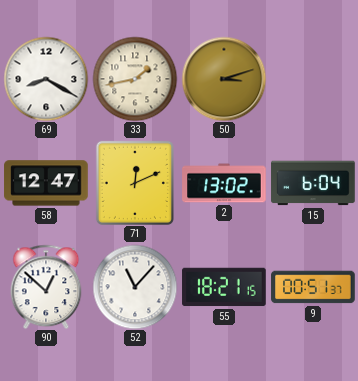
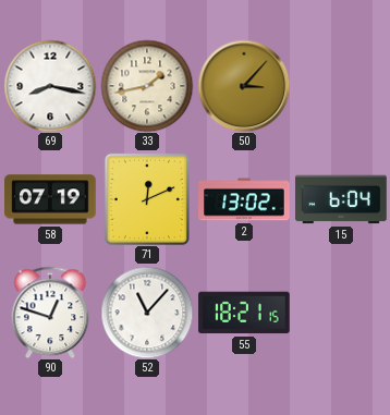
69: 8:20 -> 8:17
50: 3:12 -> 3:07
58: 12:47 -> 07:19
90: 12:52 -> 12:48
9: 00:51 -> none
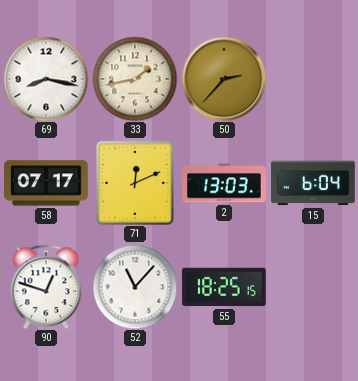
50: 3:07 -> 2:37
58: 07:19 -> 07:17
2: 13:02 -> 13:03
55: 18:21 -> 18:25
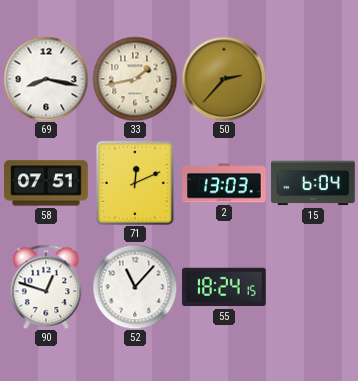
58: 07:17 -> 07:51
55: 18:25 -> 18:24
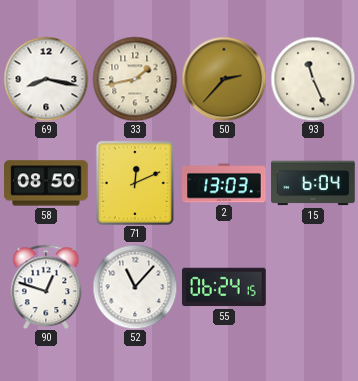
93: none -> 11:26
58: 07:51 -> 08:50
55: 18:24 -> 06:24
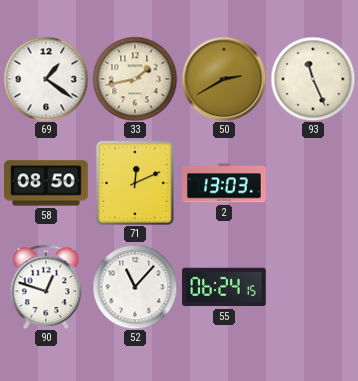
69: 8:17 -> 1:21
50: 2:37 -> 2:40
15: 6:04 -> none
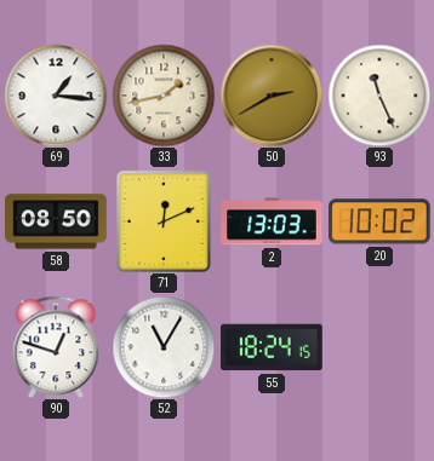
69: 1:21 -> 1:16
20: none -> 10:02
52: 11:07 -> 11:05
55: 06:24 -> 18:24
